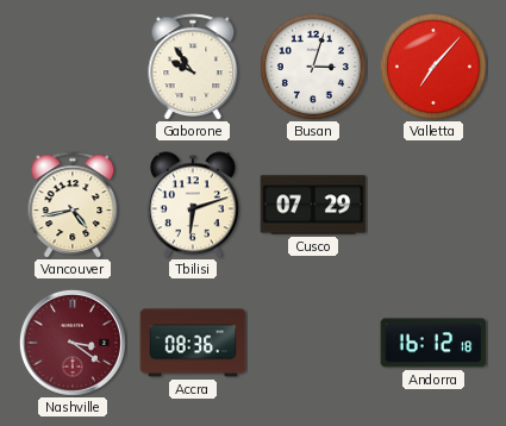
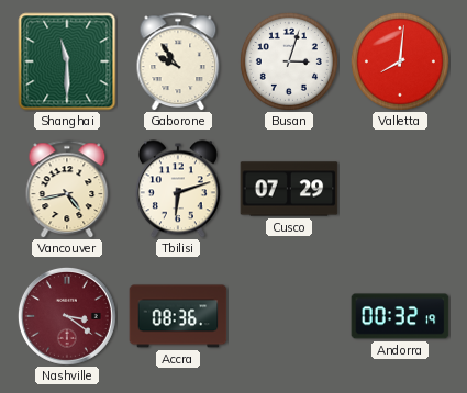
Shanghai: none -> 11:30
Valletta: 7:07 -> 8:01
Andorra: 16:12 -> 00:32
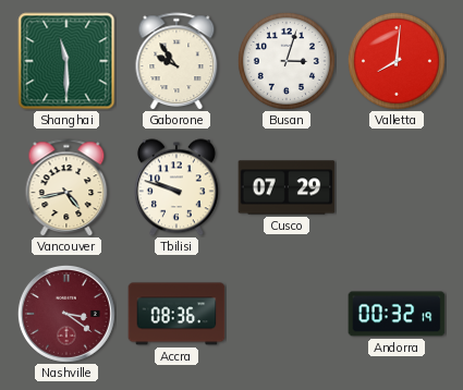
Tbilisi: 6:12 -> 9:48
